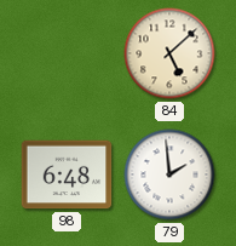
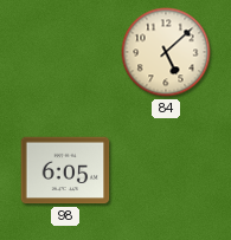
98: 6:48 -> 6:05
79: 1:59 -> none
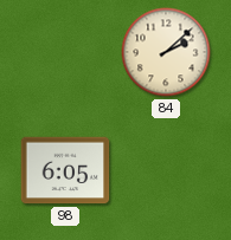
84: 5:08 -> 2:08
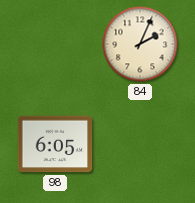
84: 2:08 -> 2:04
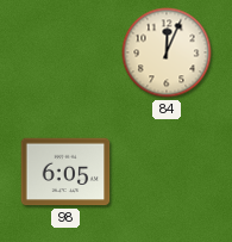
84: 2:04 -> 12:04
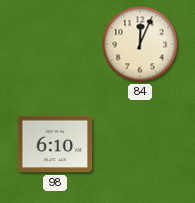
98: 6:05 -> 6:10
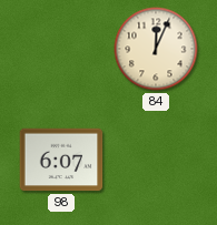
98: 6:10 -> 6:07
